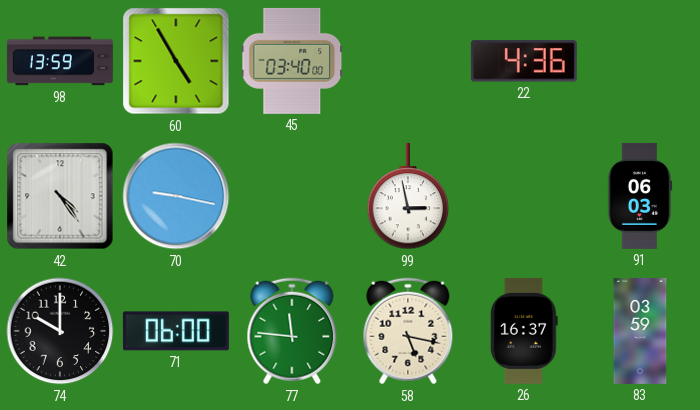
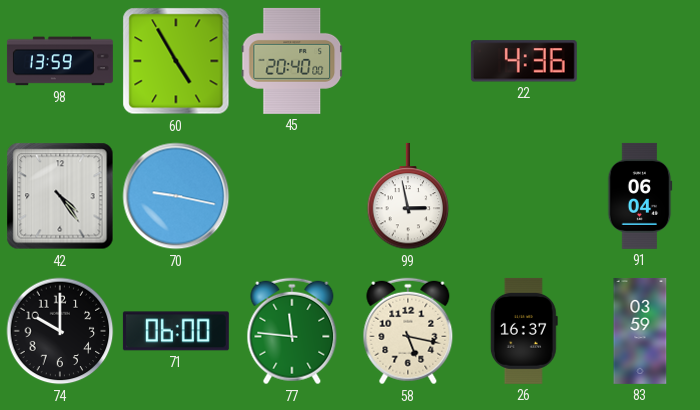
45: 03:40 -> 20:40
91: 06:03 -> 06:04
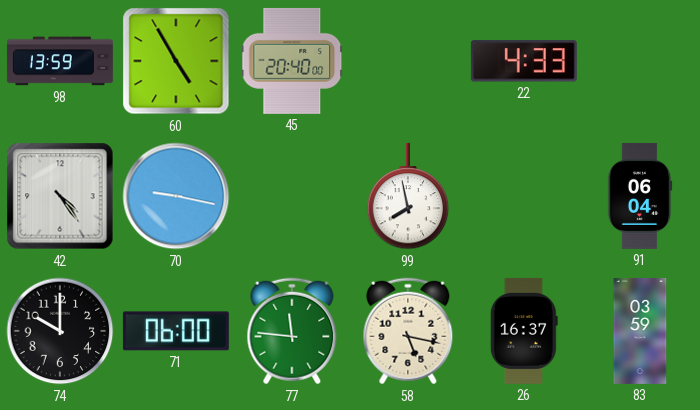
22: 4:36 -> 4:33
99: 2:58 -> 7:58
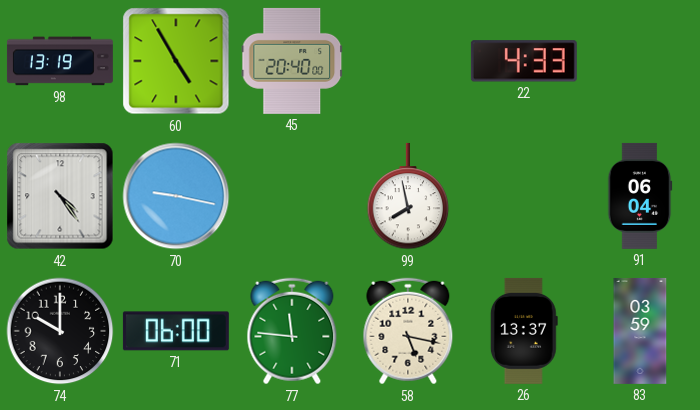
98: 13:59 -> 13:19
26: 16:37 -> 13:37
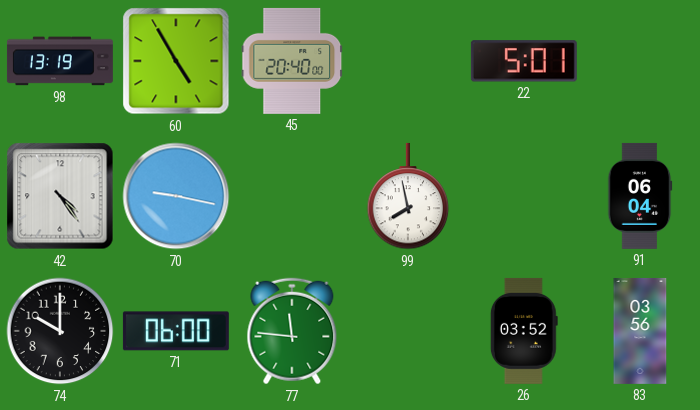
22: 4:33 -> 5:01
58: 5:17 -> none
26: 13:37 -> 03:52
83: 03:59 -> 03:56
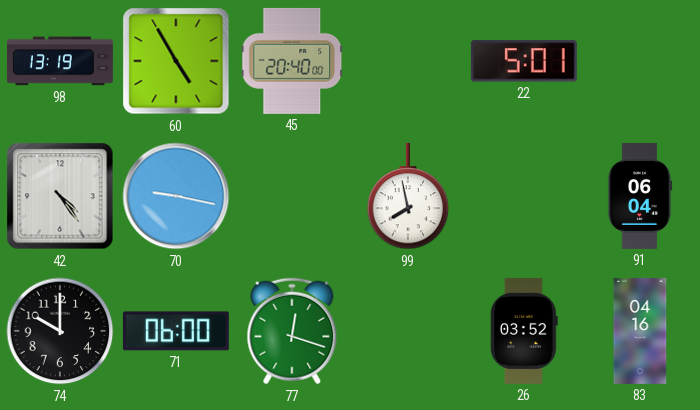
77: 11:46 -> 12:18
83: 03:56 -> 04:16
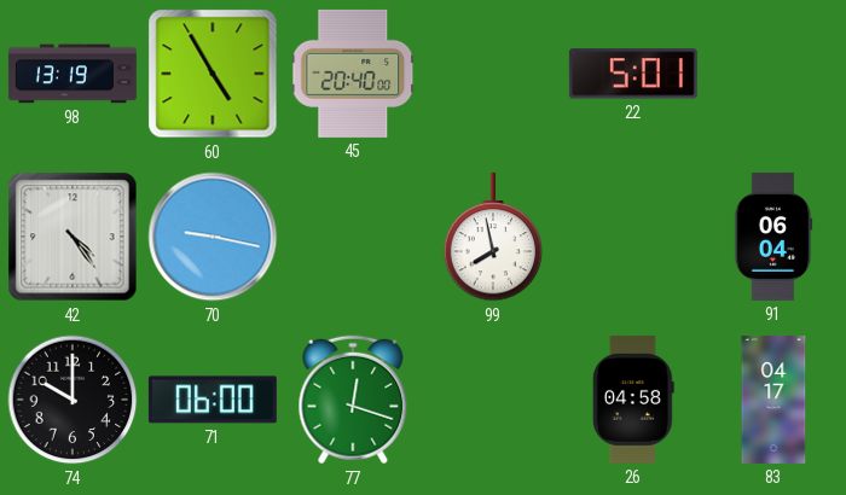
26: 03:52 -> 04:58
83: 04:16 -> 04:17
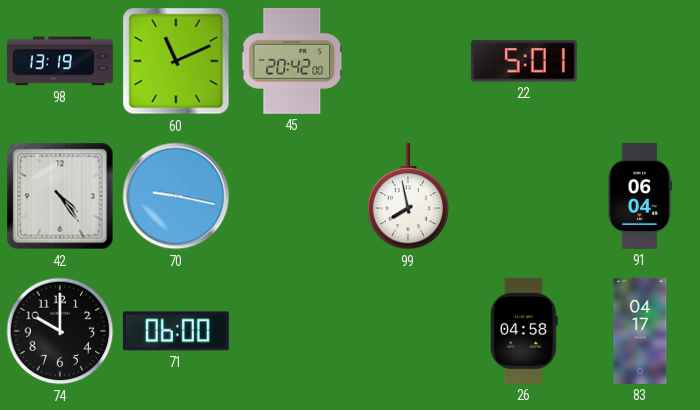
60: 4:55 -> 11:11
45: 20:40 -> 20:42
77: 12:18 -> none
